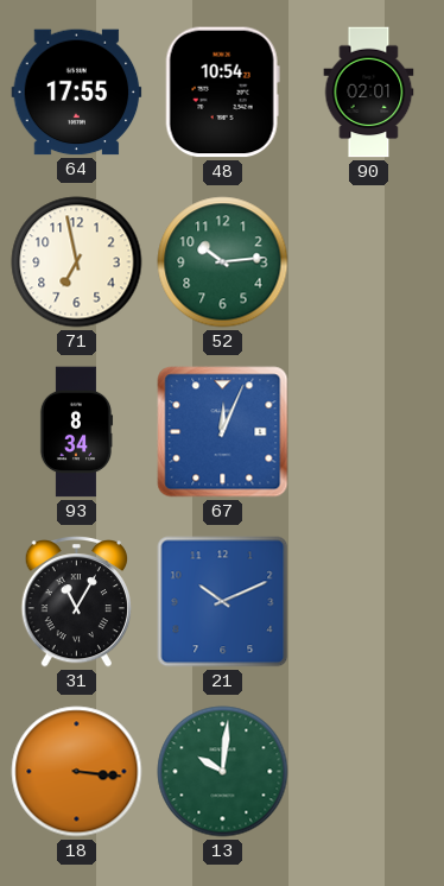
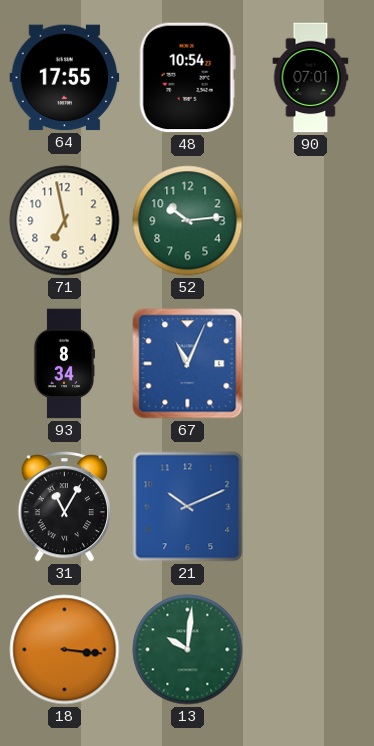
90: 02:01 -> 07:01
67: 12:04 -> 11:04
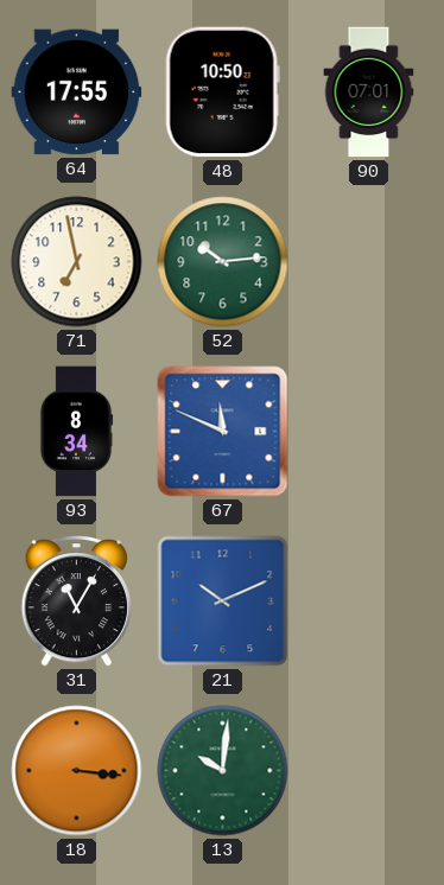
48: 10:54 -> 10:50
67: 11:04 -> 11:49
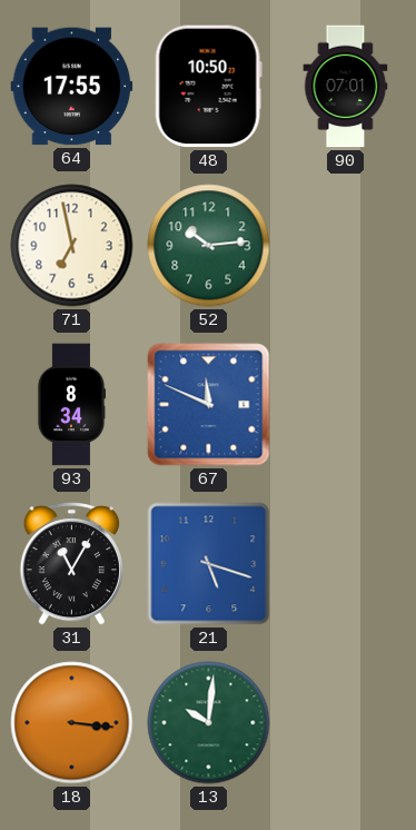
21: 10:11 -> 5:18
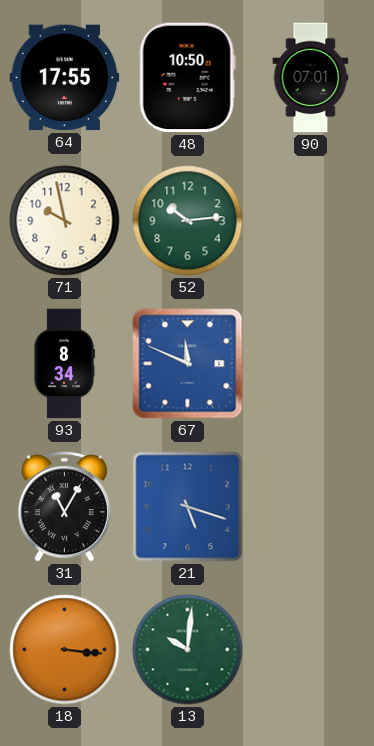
71: 6:58 -> 9:58
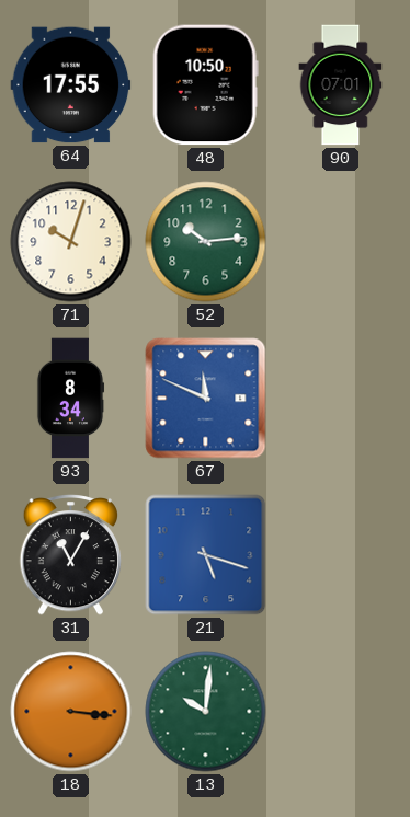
71: 9:58 -> 10:03
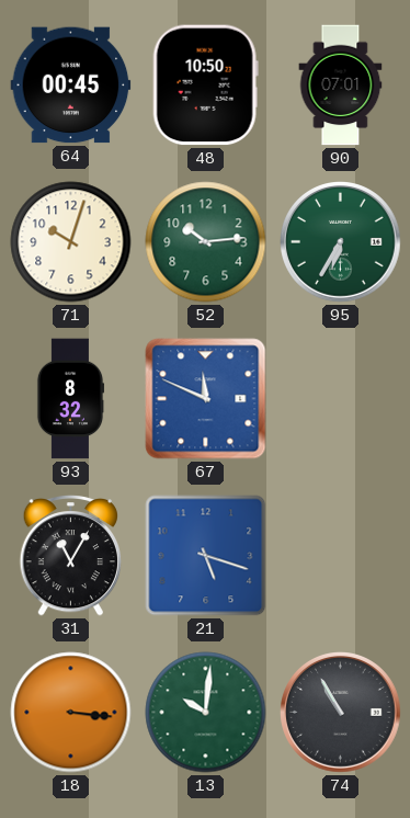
64: 17:55 -> 00:45
95: none -> 6:35
93: 8:34 -> 8:32
74: none -> 10:55
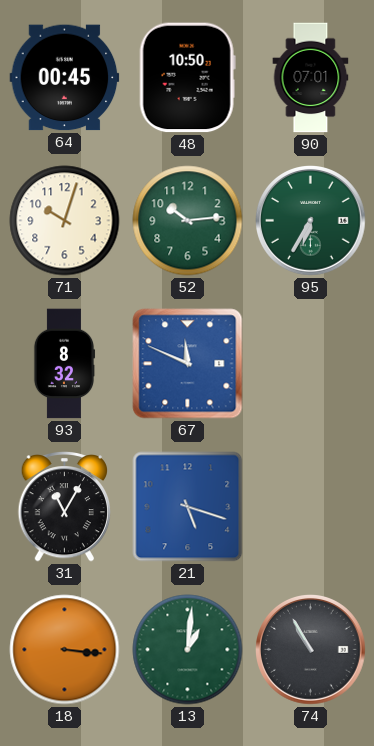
13: 10:01 -> 1:01
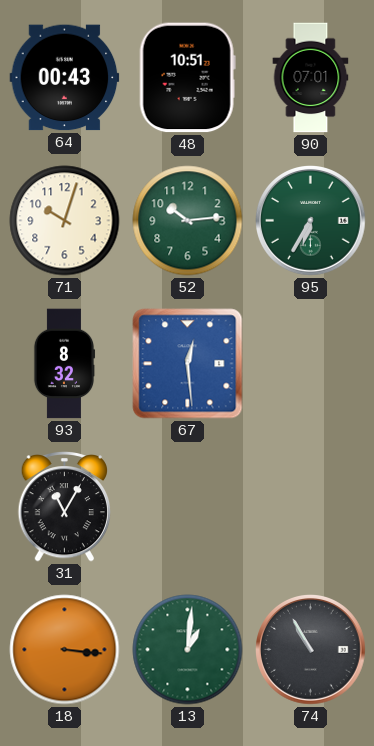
64: 00:45 -> 00:43
48: 10:50 -> 10:51
67: 11:49 -> 12:29
21: 5:18 -> none
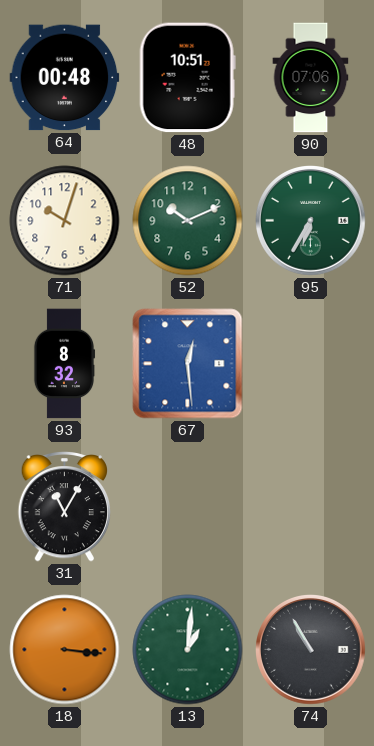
64: 00:43 -> 00:48
90: 07:01 -> 07:06
52: 10:14 -> 10:11
